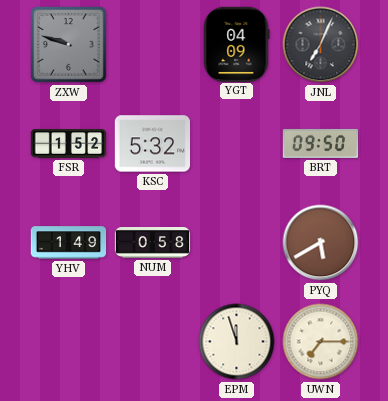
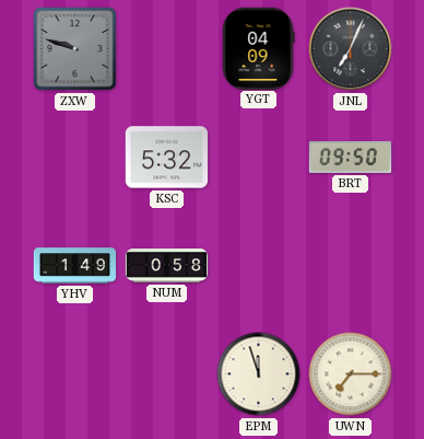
FSR: 1:52 -> none
PYQ: 5:40 -> none
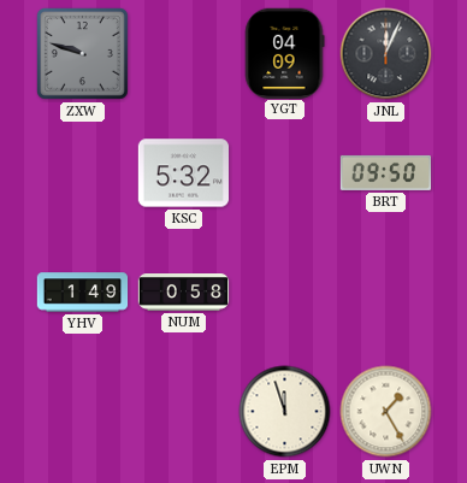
JNL: 7:04 -> 12:04
UWN: 7:15 -> 1:25
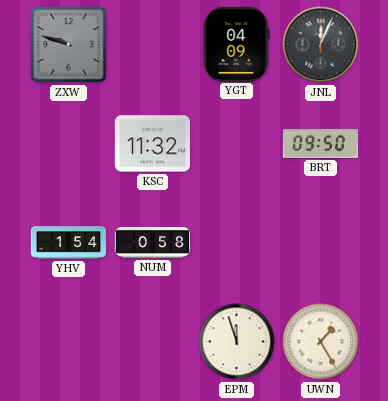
KSC: 5:32 -> 11:32
YHV: 1:49 -> 1:54
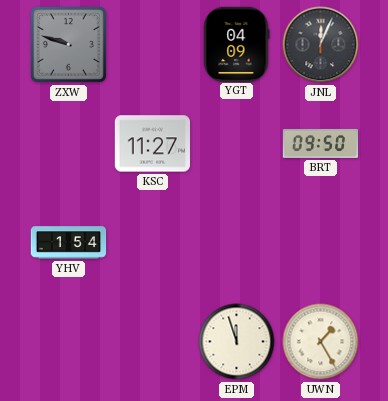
KSC: 11:32 -> 11:27
NUM: 0:58 -> none
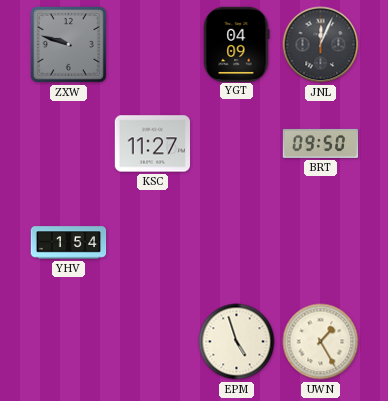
EPM: 11:57 -> 4:57
